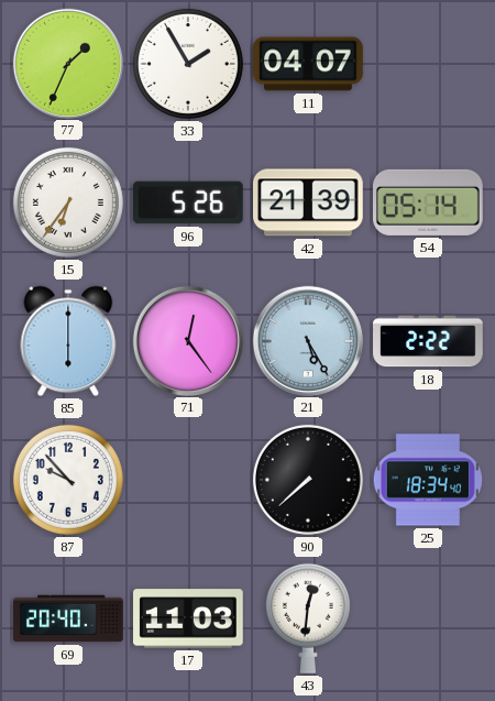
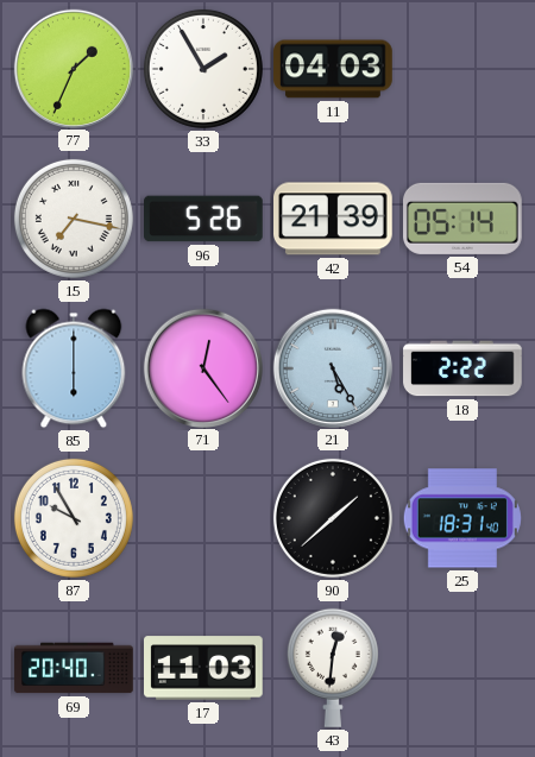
11: 04:07 -> 04:03
15: 6:36 -> 7:17
87: 9:53 -> 9:55
90: 7:38 -> 1:38
25: 18:34 -> 18:31
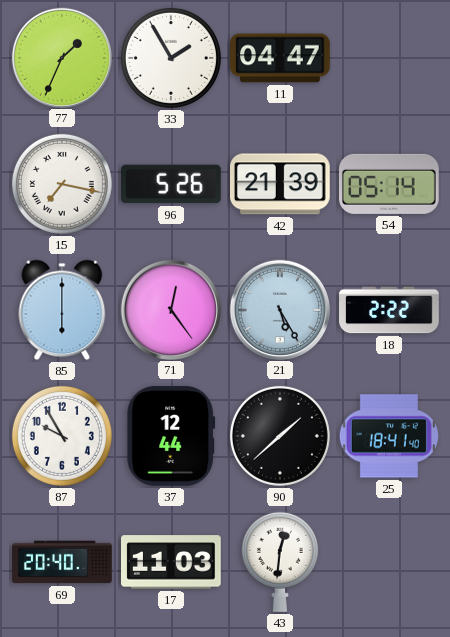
11: 04:03 -> 04:47
37: none -> 12:44
25: 18:31 -> 18:41
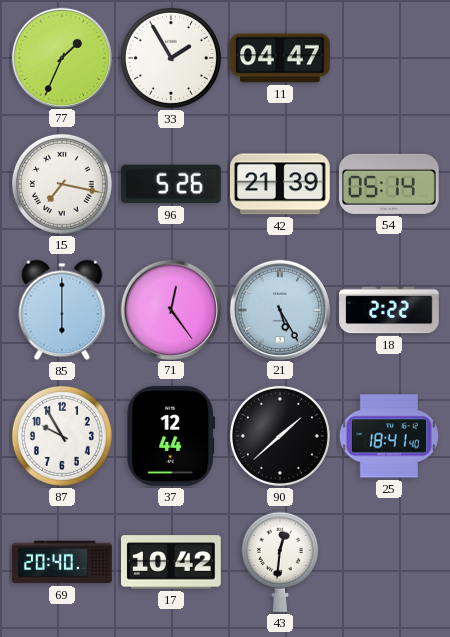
17: 11:03 -> 10:42
